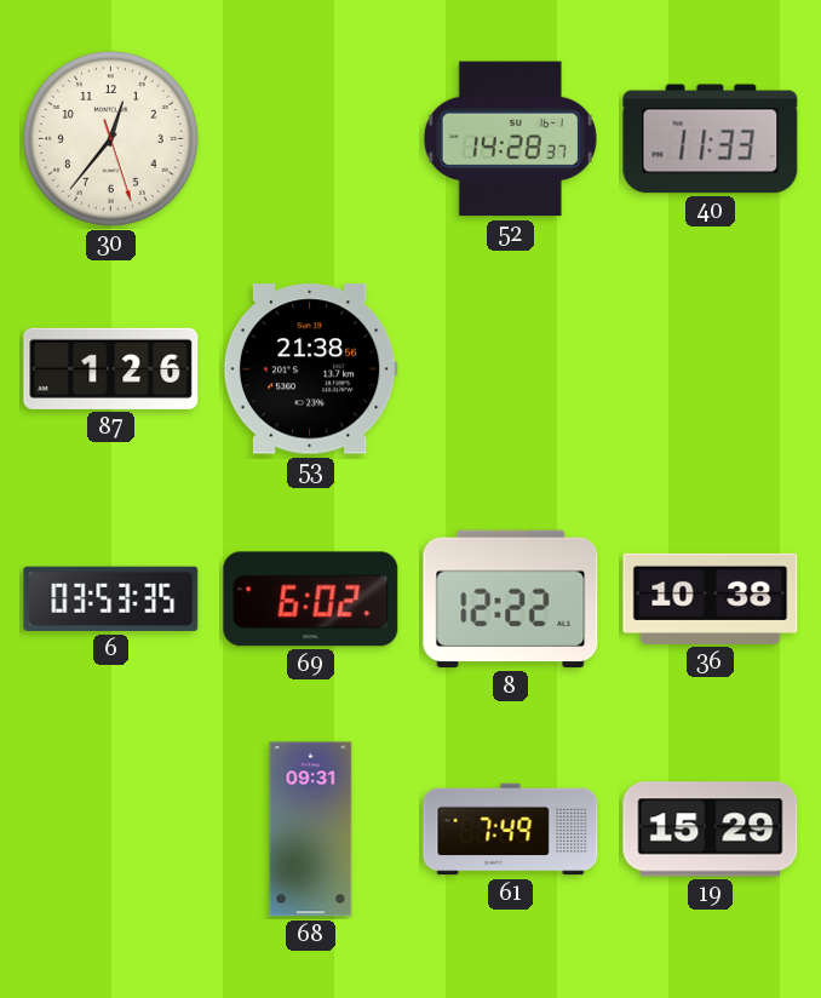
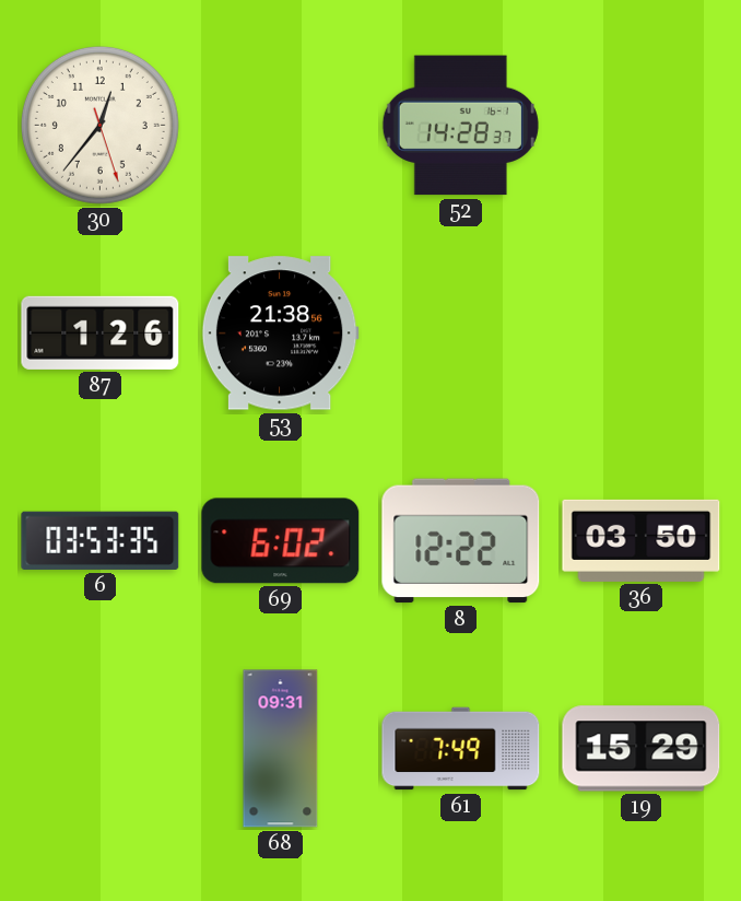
40: 11:33 -> none
36: 10:38 -> 03:50
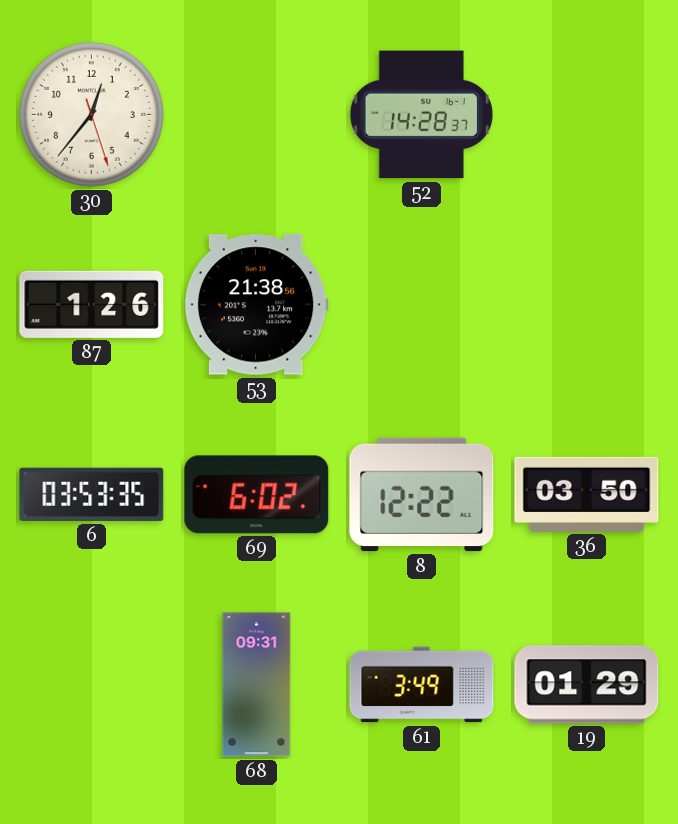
61: 7:49 -> 3:49
19: 15:29 -> 01:29
